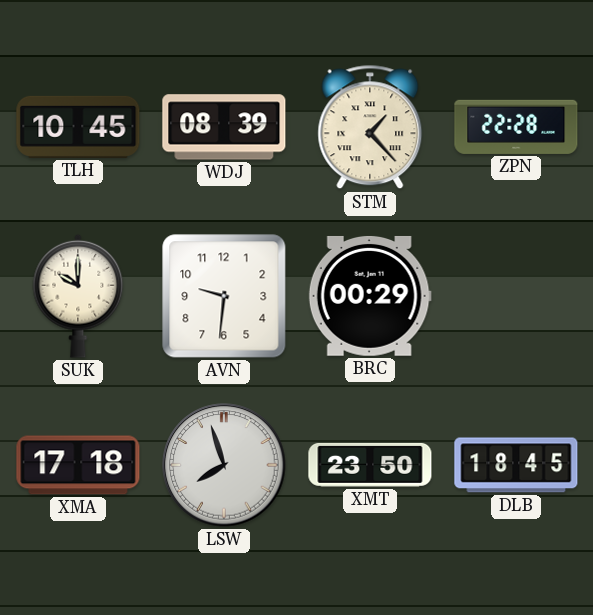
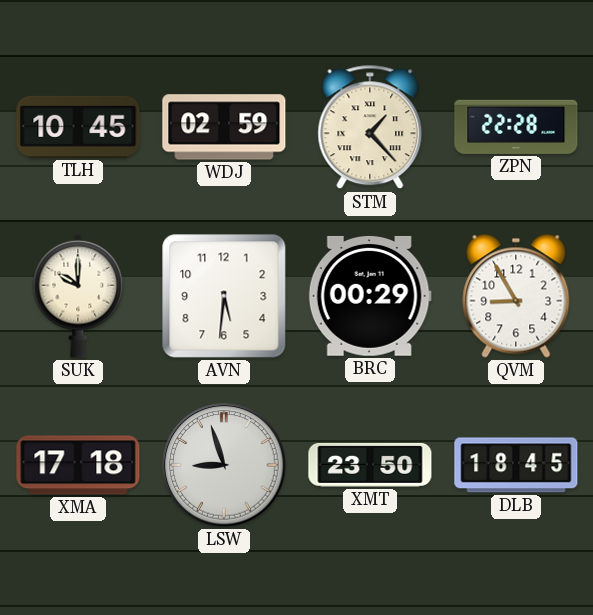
WDJ: 08:39 -> 02:59
AVN: 9:31 -> 5:31
QVM: none -> 8:55
LSW: 7:57 -> 8:57
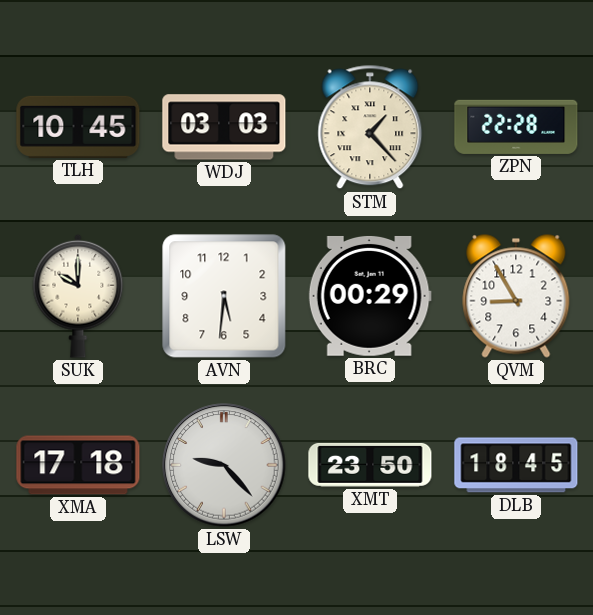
WDJ: 02:59 -> 03:03
LSW: 8:57 -> 9:23
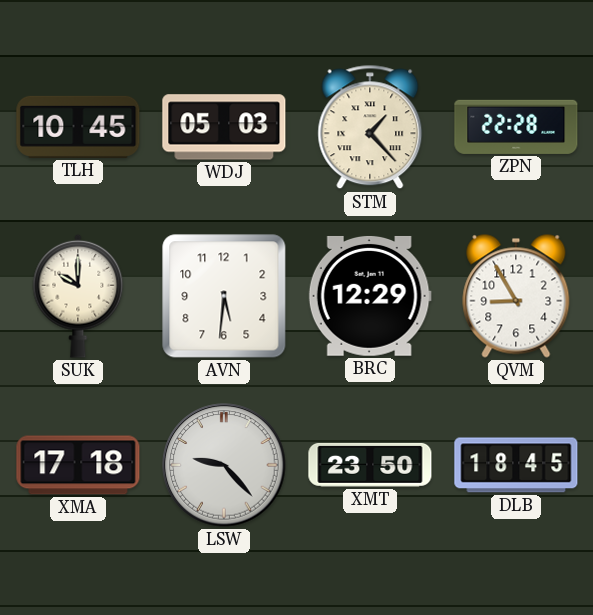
WDJ: 03:03 -> 05:03
BRC: 00:29 -> 12:29
